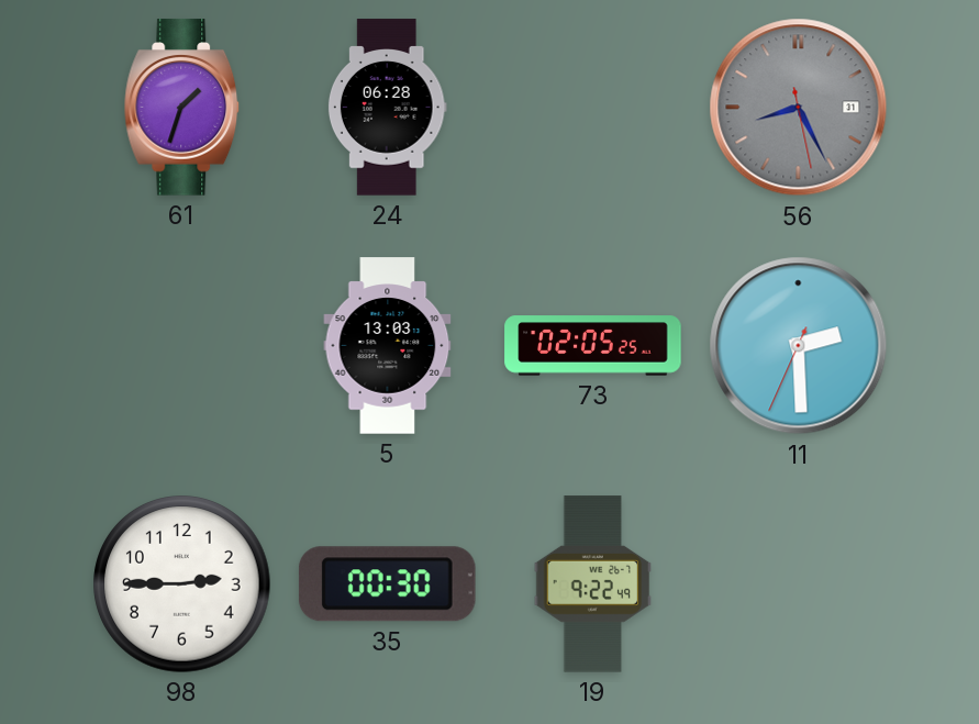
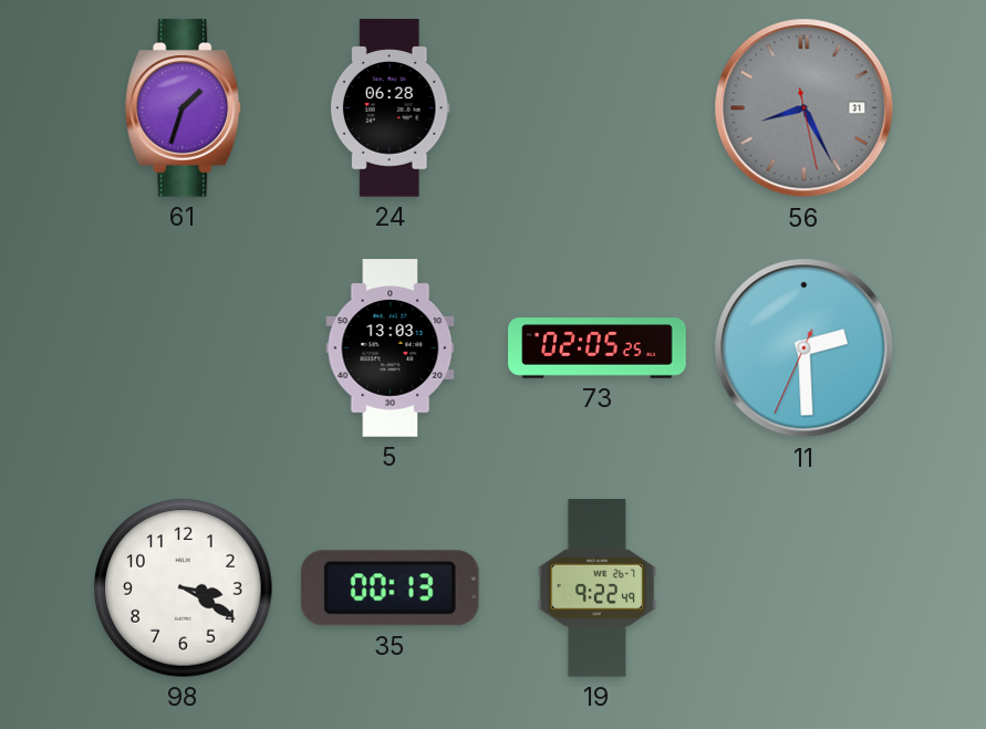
98: 2:45 -> 3:20
35: 00:30 -> 00:13
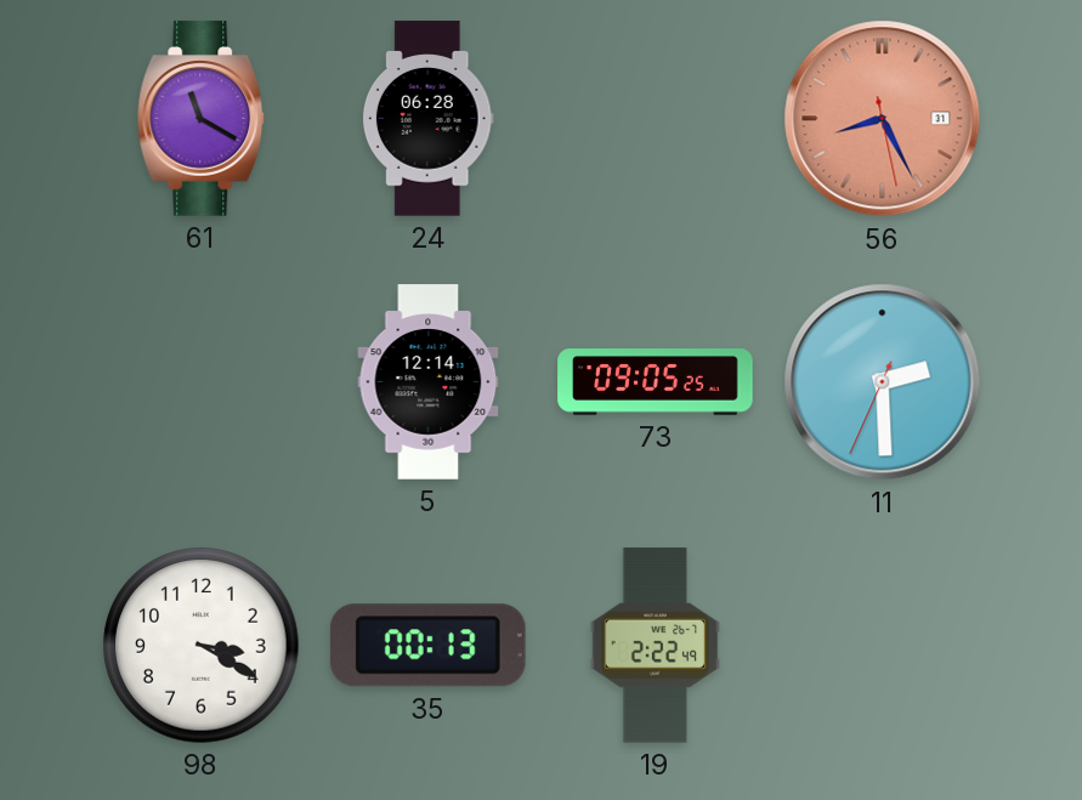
61: 1:33 -> 11:20
56 dial: grey -> salmon
5: 13:03 -> 12:14
73: 02:05 -> 09:05
19: 9:22 -> 2:22
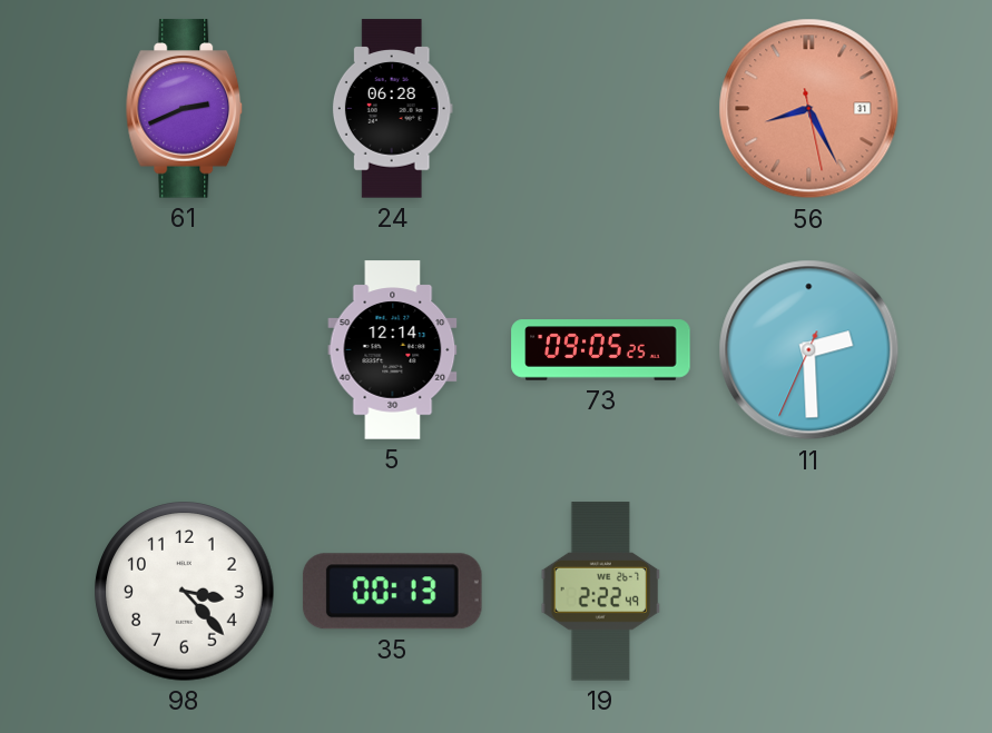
61: 11:20 -> 2:41
98: 3:20 -> 3:23
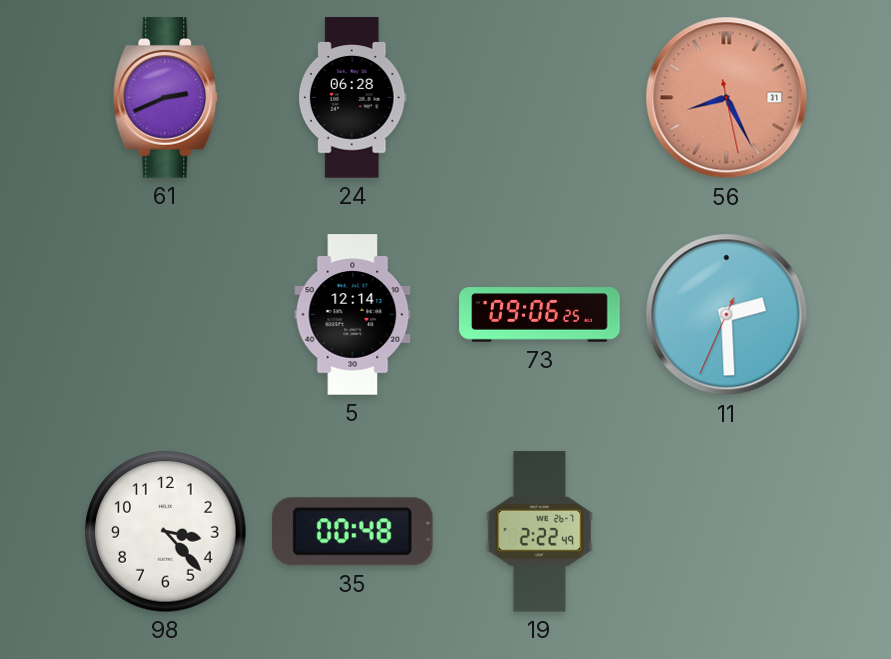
73: 09:05 -> 09:06
35: 00:13 -> 00:48
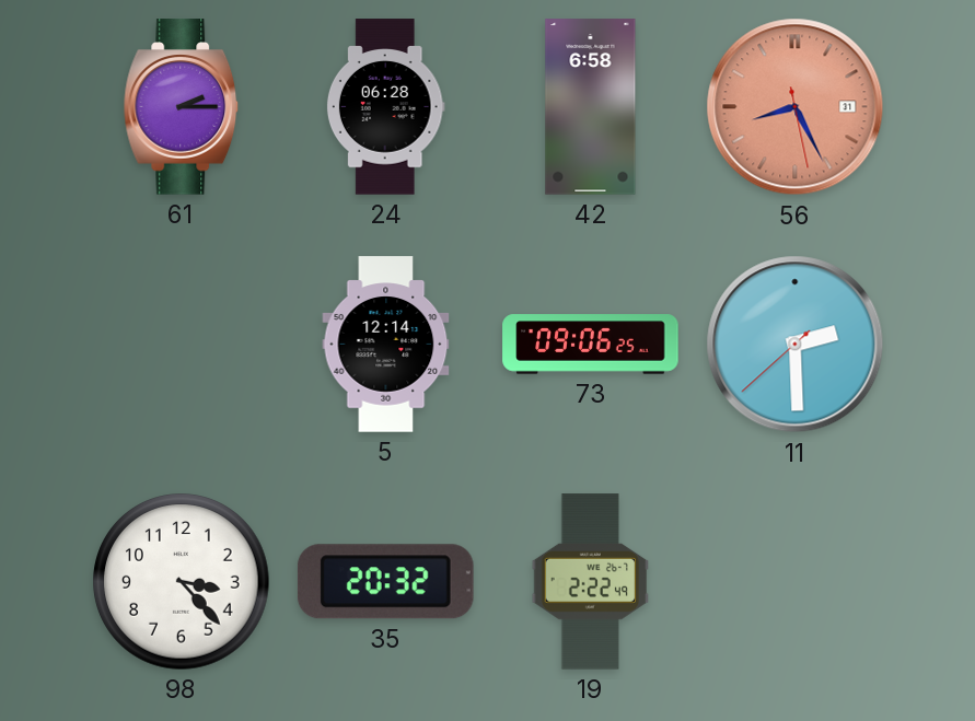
61: 2:41 -> 2:15
42: none -> 6:58
11: 2:29:34 -> 2:29:38
35: 00:48 -> 20:32
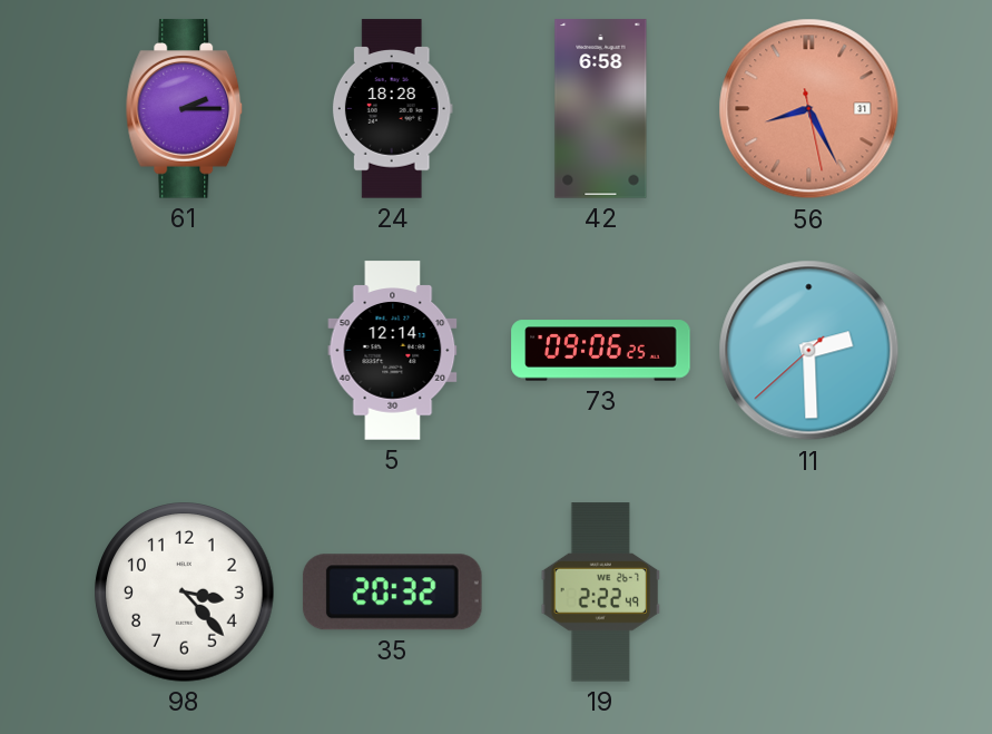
24: 06:28 -> 18:28
